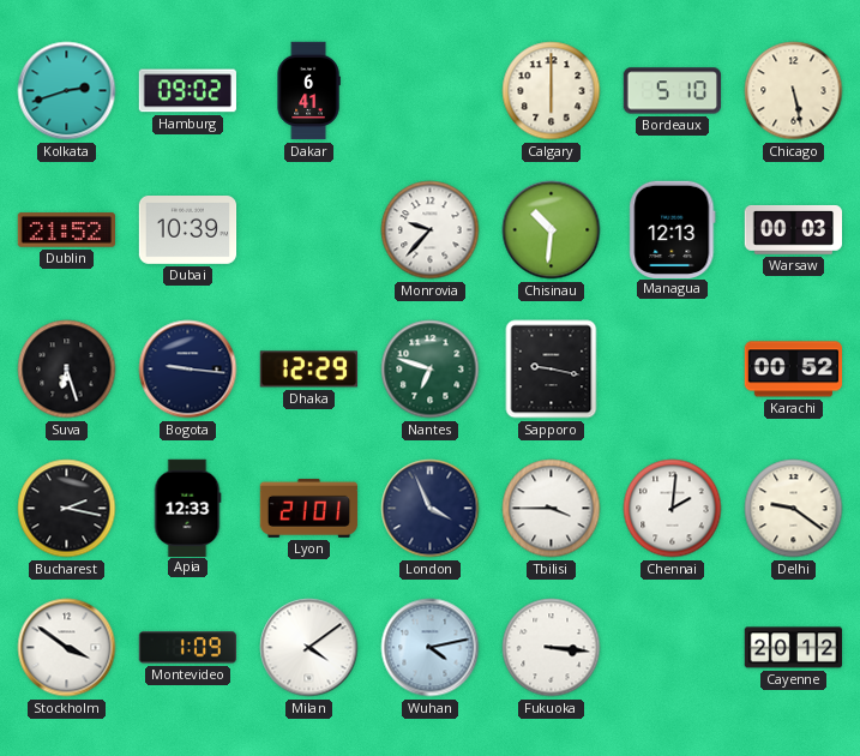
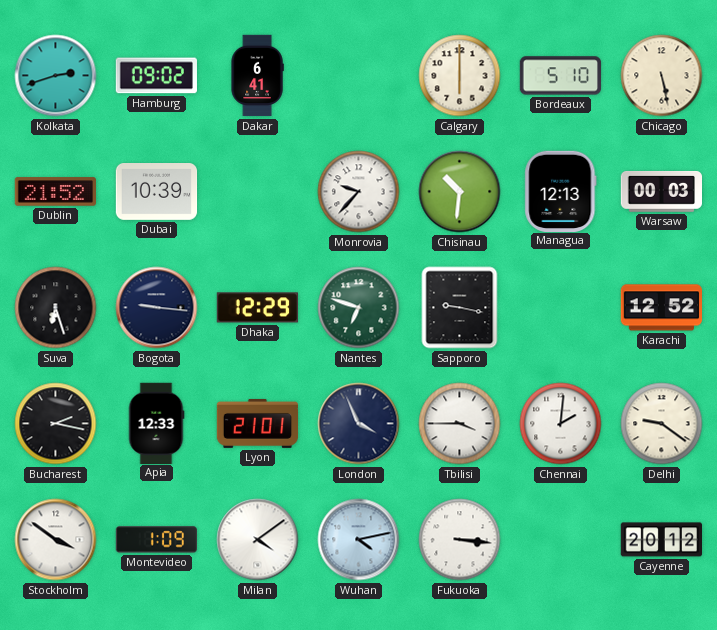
Karachi: 00:52 -> 12:52
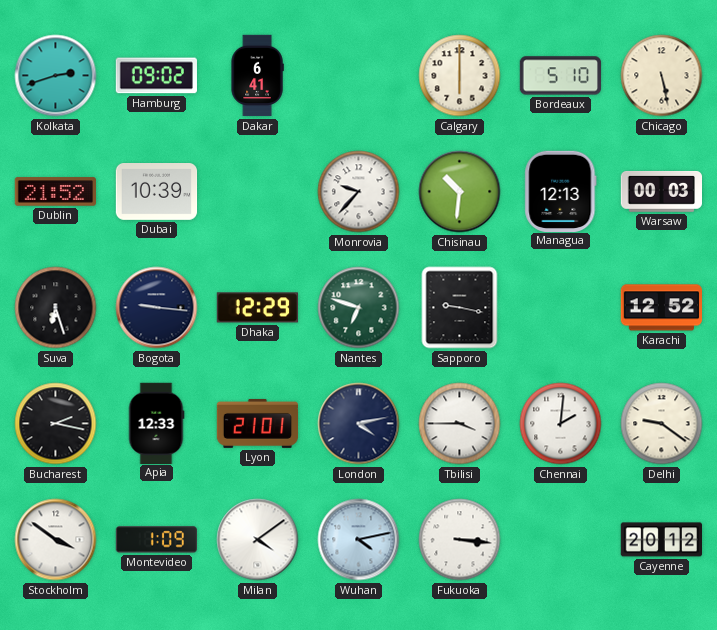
London: 3:56 -> 4:13
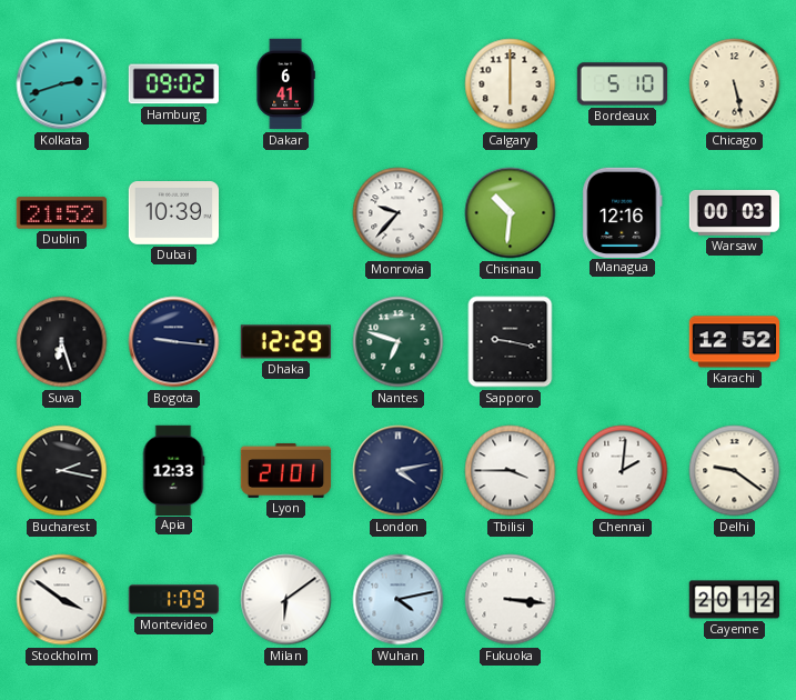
Managua: 12:13 -> 12:16
Milan: 4:09 -> 6:09
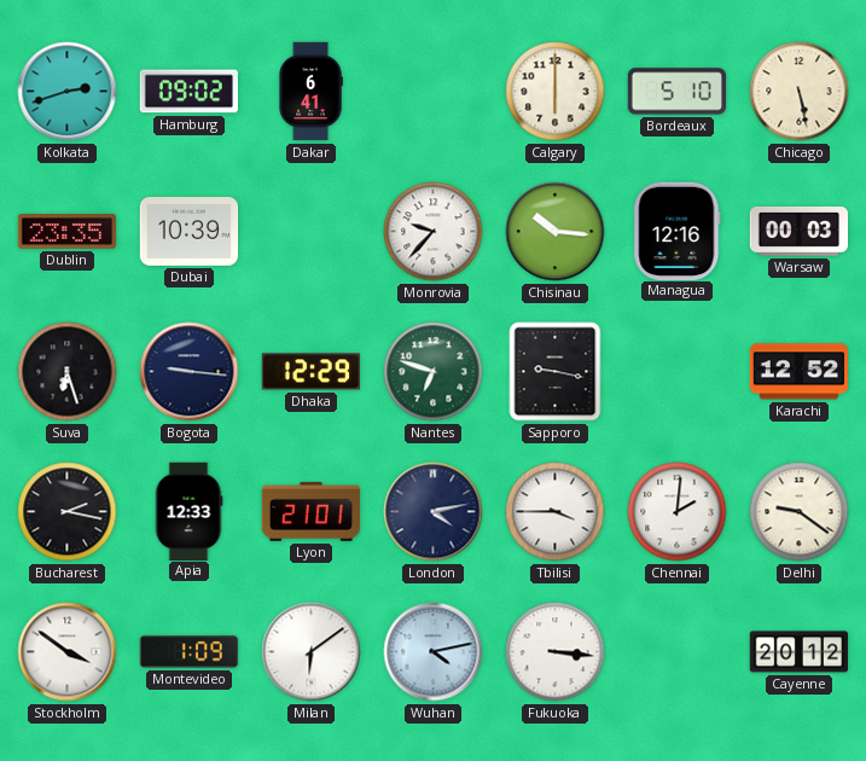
Dublin: 21:52 -> 23:35
Chisinau: 10:31 -> 10:16
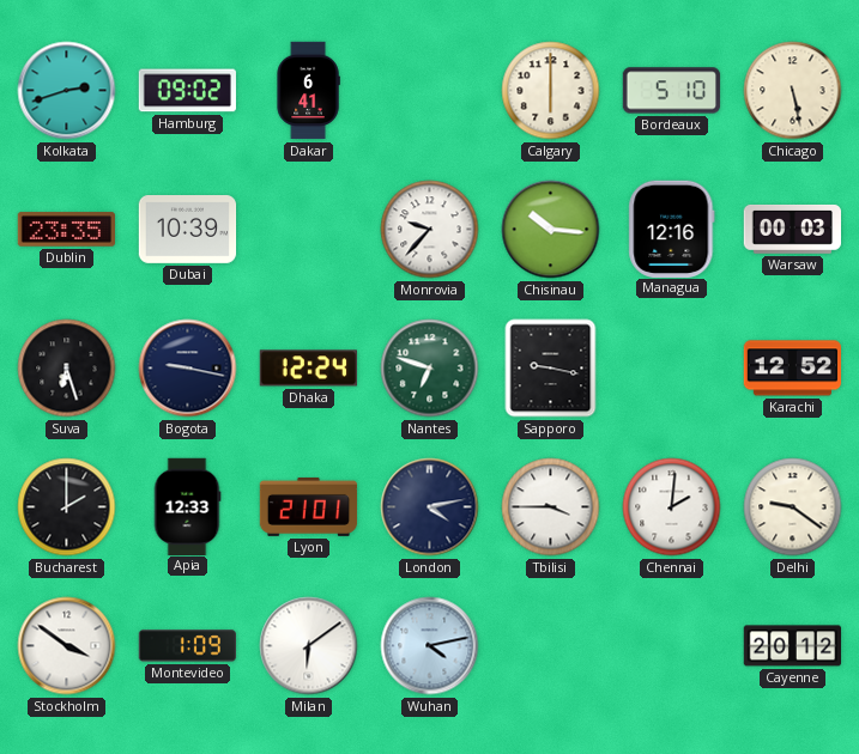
Bogota: 9:16 -> 9:17
Dhaka: 12:29 -> 12:24
Bucharest: 2:17 -> 2:00
Fukuoka: 3:16 -> none
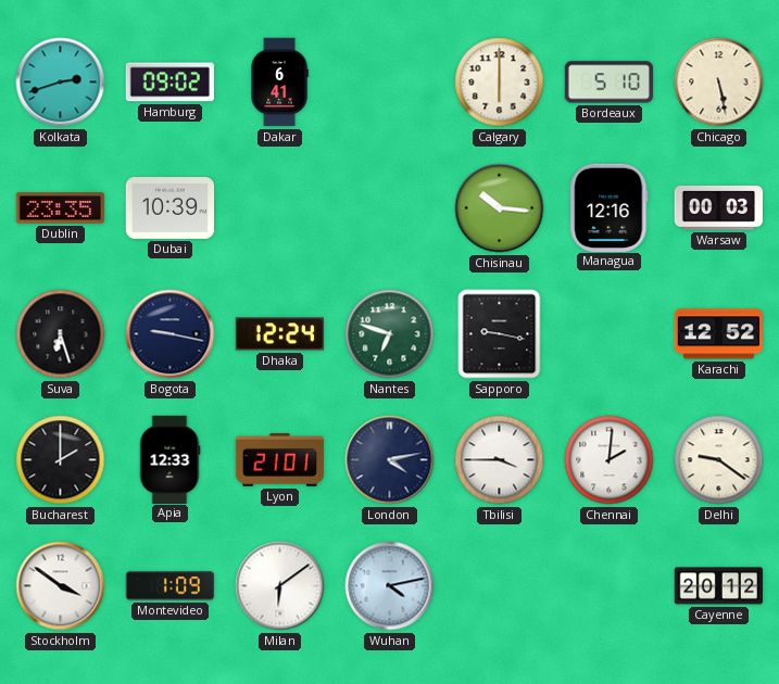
Monrovia: 9:37 -> none
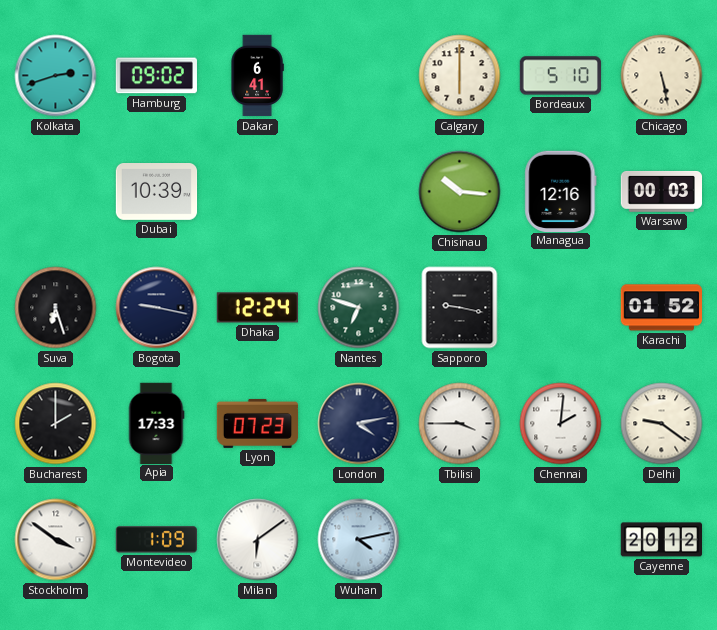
Dublin: 23:35 -> none
Karachi: 12:52 -> 01:52
Apia: 12:33 -> 17:33
Lyon: 21:01 -> 07:23
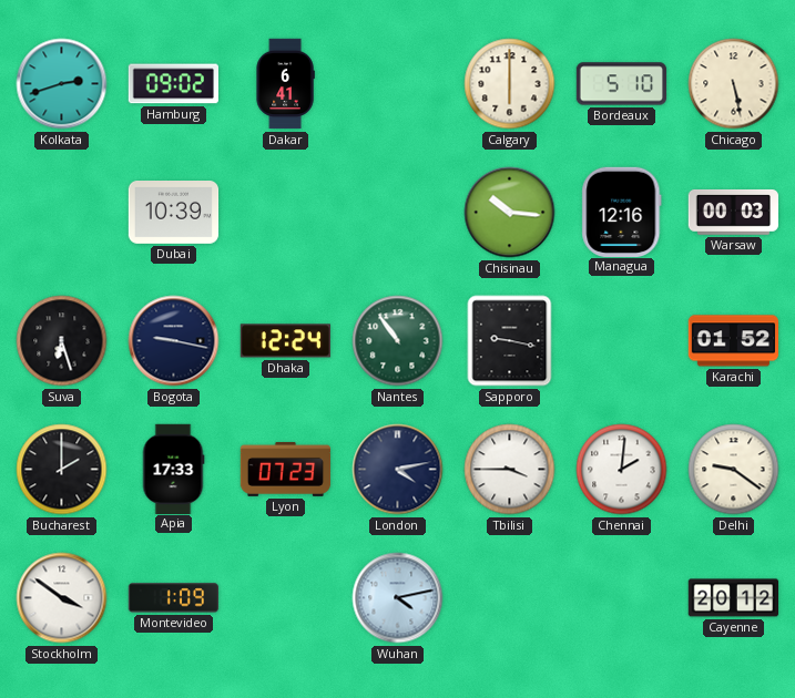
Nantes: 6:48 -> 10:54
Milan: 6:09 -> none
